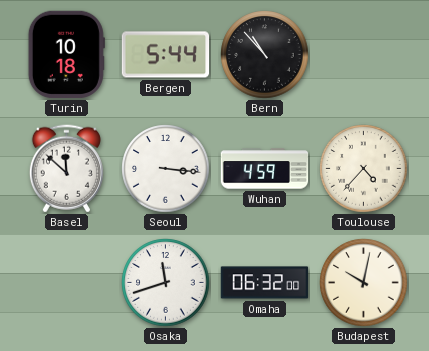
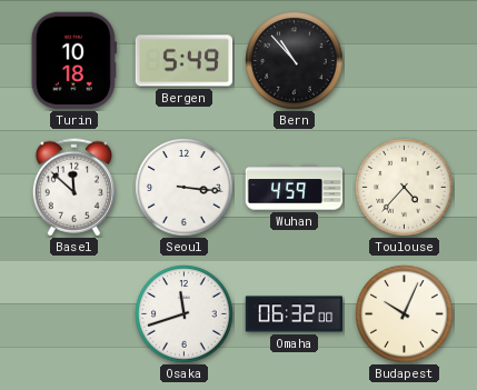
Bergen: 5:44 -> 5:49
Budapest: 10:02 -> 10:04
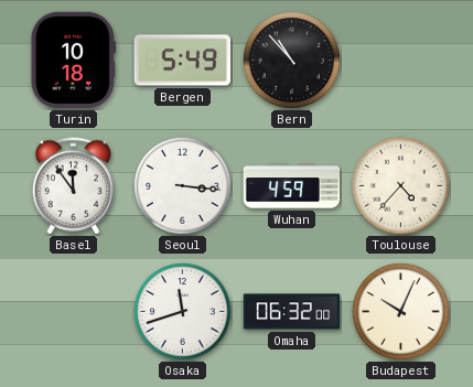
Basel: 11:52 -> 11:54
